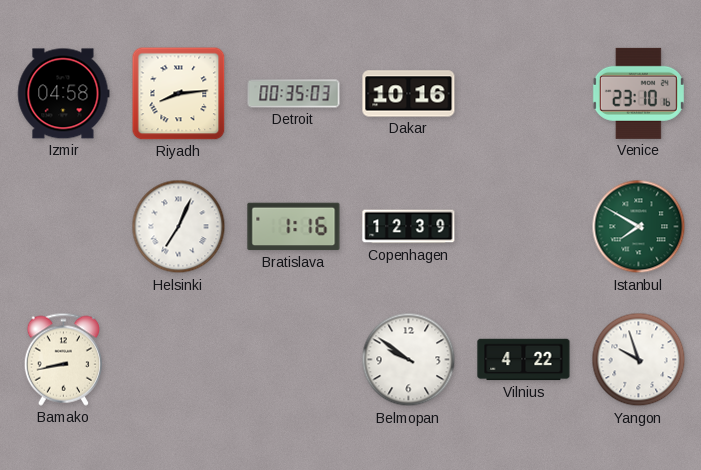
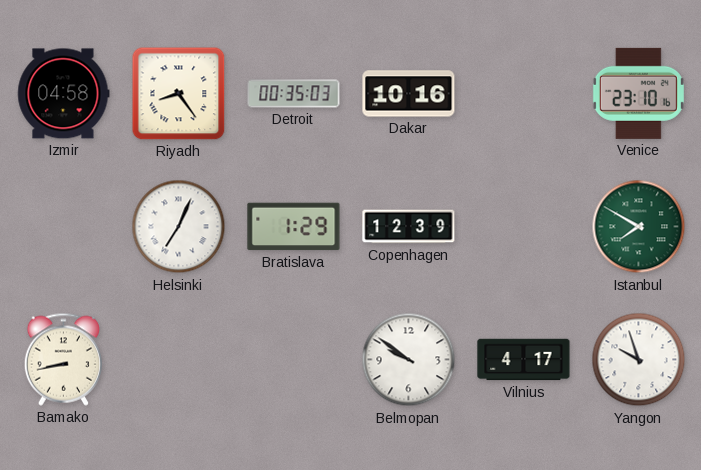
Riyadh: 8:14 -> 8:24
Bratislava: 1:16 -> 1:29
Vilnius: 4:22 -> 4:17
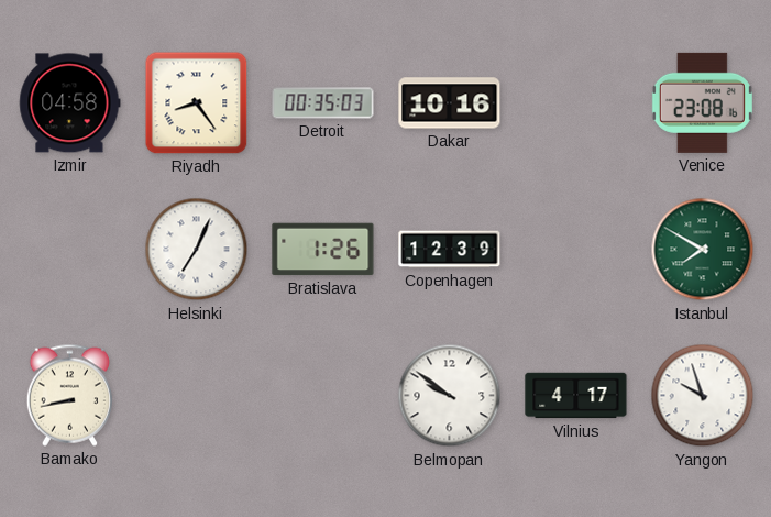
Venice: 23:10 -> 23:08
Bratislava: 1:29 -> 1:26
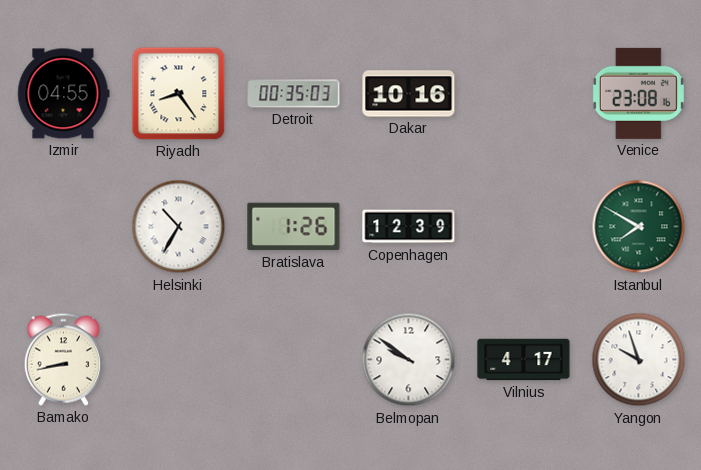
Izmir: 04:58 -> 04:55
Helsinki: 7:04 -> 10:35
